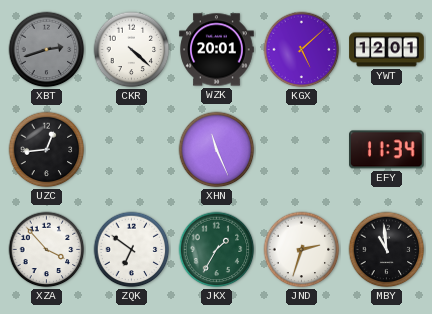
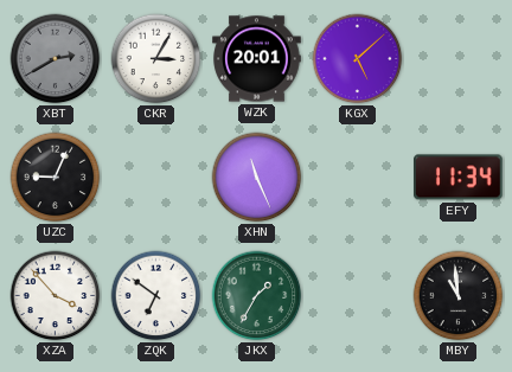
XBT: 2:42 -> 2:40
CKR: 4:22 -> 3:05
YWT: 12:01 -> none
UZC: 12:44 -> 9:04
JND: 2:33 -> none
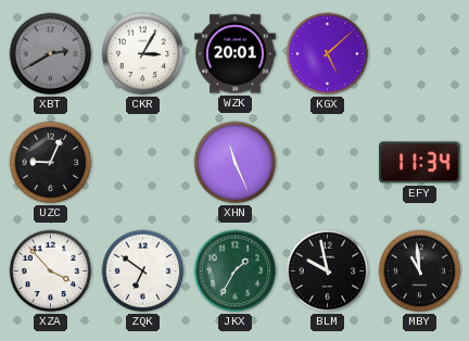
BLM: none -> 9:58
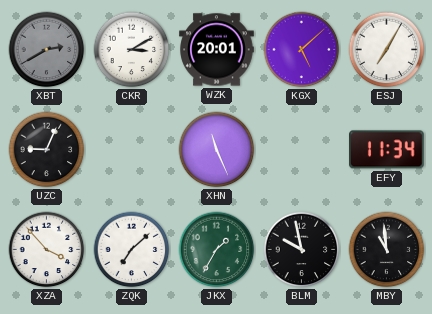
CKR: 3:05 -> 3:10
ESJ: none -> 7:05
ZQK: 6:51 -> 7:08
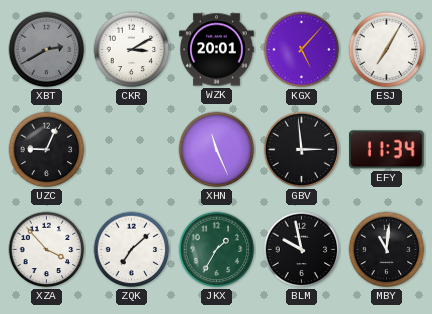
KGX: 5:08 -> 5:07
GBV: none -> 2:59
MBY: 10:59 -> 11:01
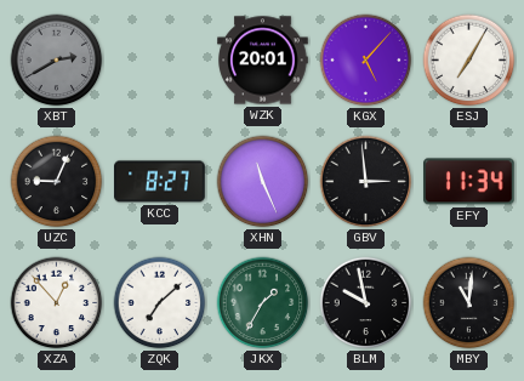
CKR: 3:10 -> none
KCC: none -> 8:27
XZA: 3:53 -> 12:53
